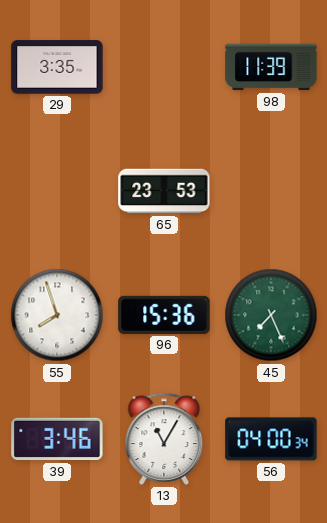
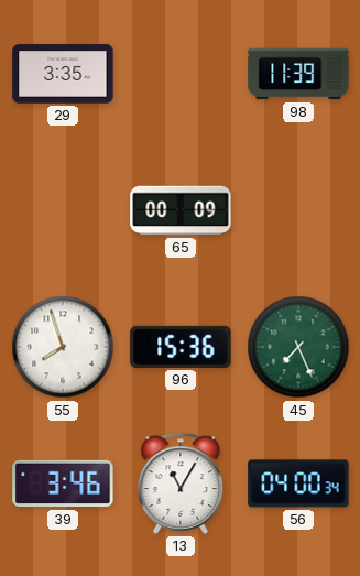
65: 23:53 -> 00:09
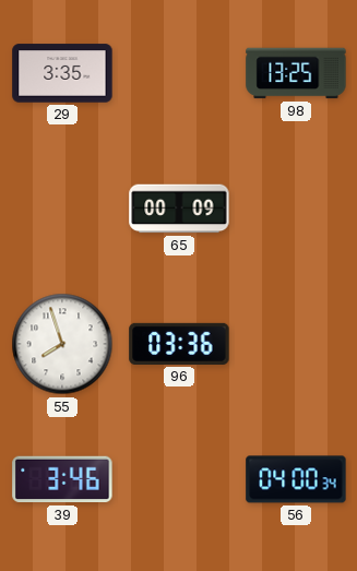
98: 11:39 -> 13:25
96: 15:36 -> 03:36
45: 7:26 -> none
13: 11:05 -> none
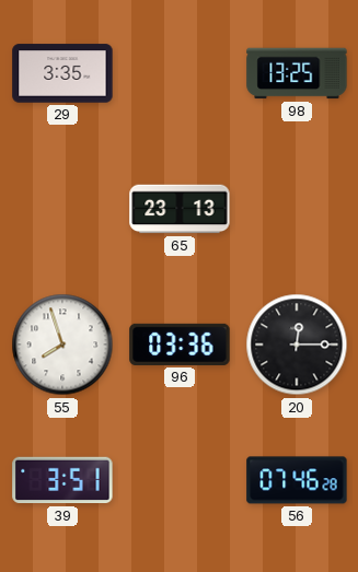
65: 00:09 -> 23:13
20: none -> 12:15
39: 3:46 -> 3:51
56: 04:00 -> 07:46
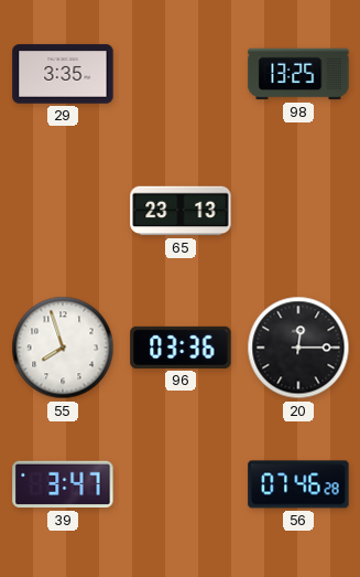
39: 3:51 -> 3:47
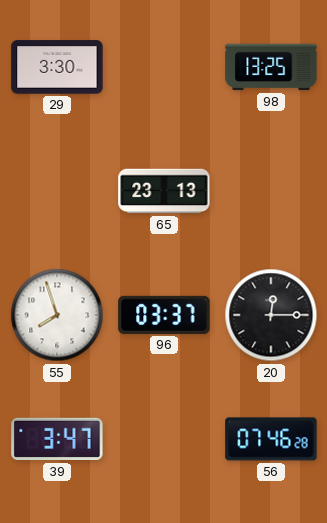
29: 3:35 -> 3:30
96: 03:36 -> 03:37
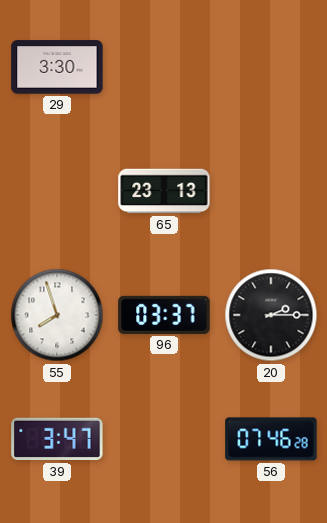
98: 13:25 -> none
20: 12:15 -> 2:15
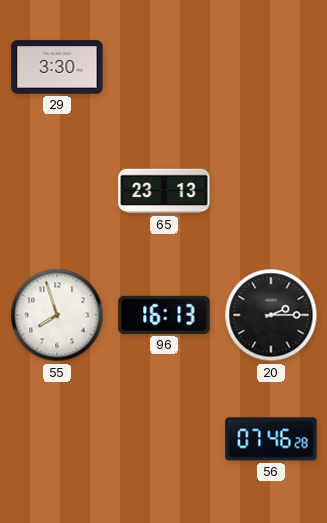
96: 03:37 -> 16:13
39: 3:47 -> none
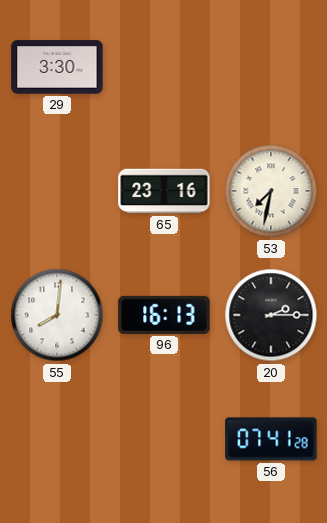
65: 23:13 -> 23:16
53: none -> 7:32
55: 7:57 -> 8:01
56: 07:46 -> 07:41
